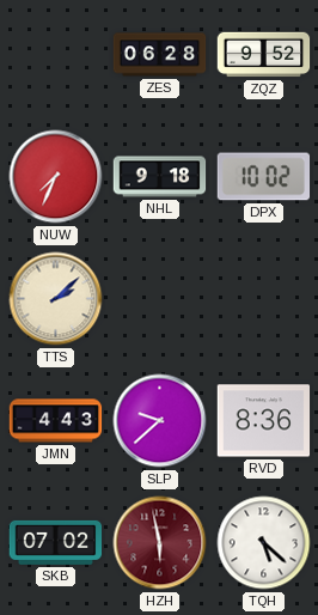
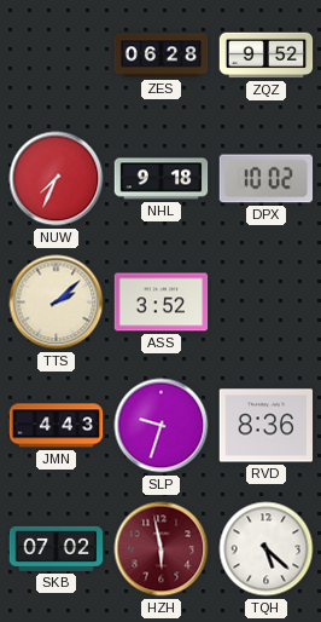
ASS: none -> 3:52
SLP: 9:38 -> 9:33
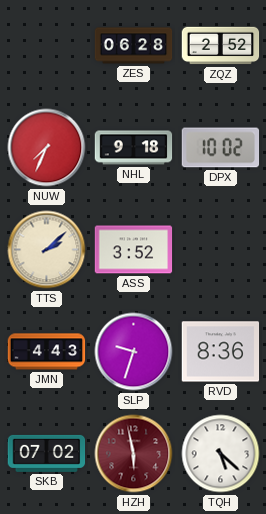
ZQZ: 9:52 -> 2:52
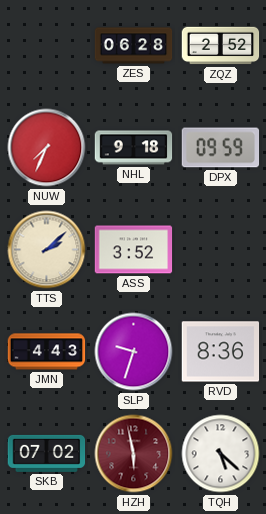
DPX: 10:02 -> 09:59
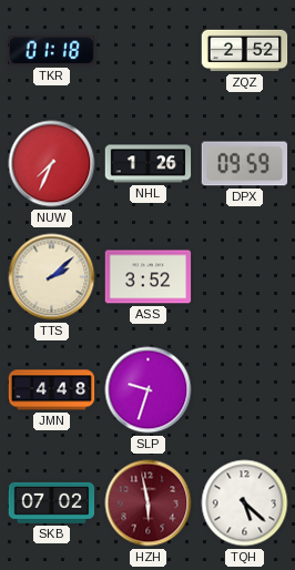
TKR: none -> 01:18
ZES: 06:28 -> none
NHL: 9:18 -> 1:26
JMN: 4:43 -> 4:48
RVD: 8:36 -> none
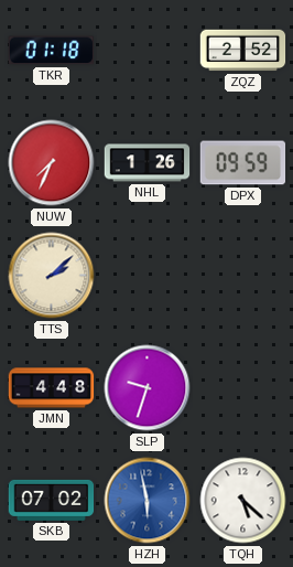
ASS: 3:52 -> none
HZH dial: burgundy -> blue
